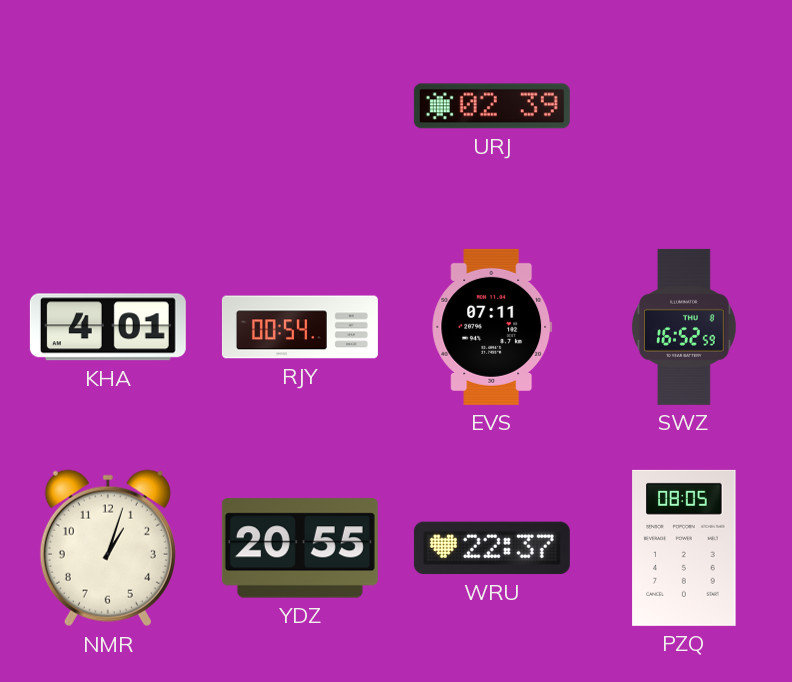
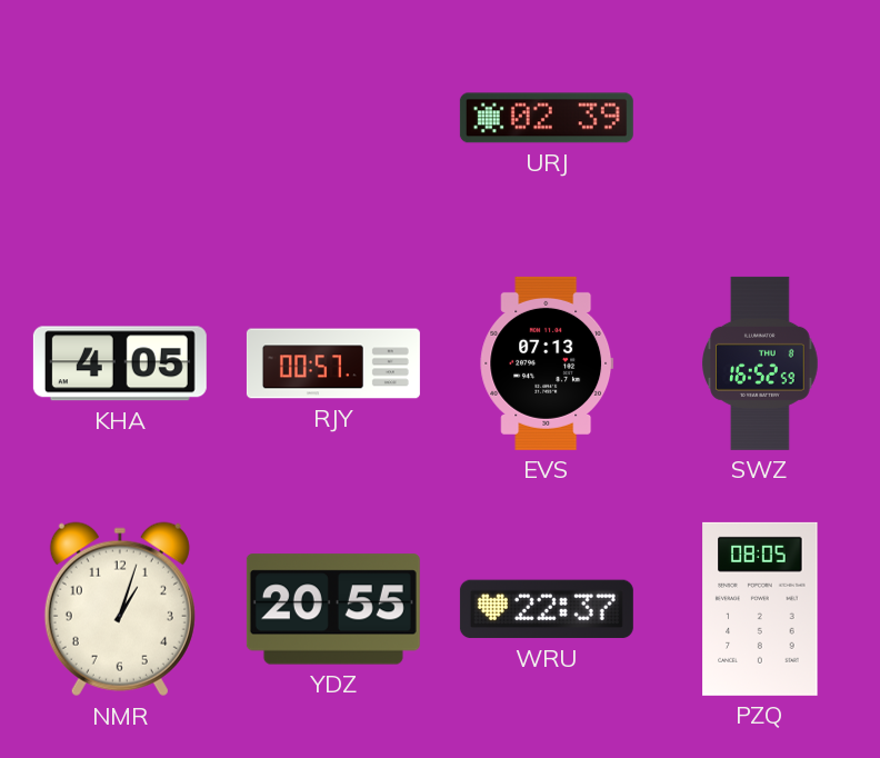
KHA: 4:01 -> 4:05
RJY: 00:54 -> 00:57
EVS: 07:11 -> 07:13
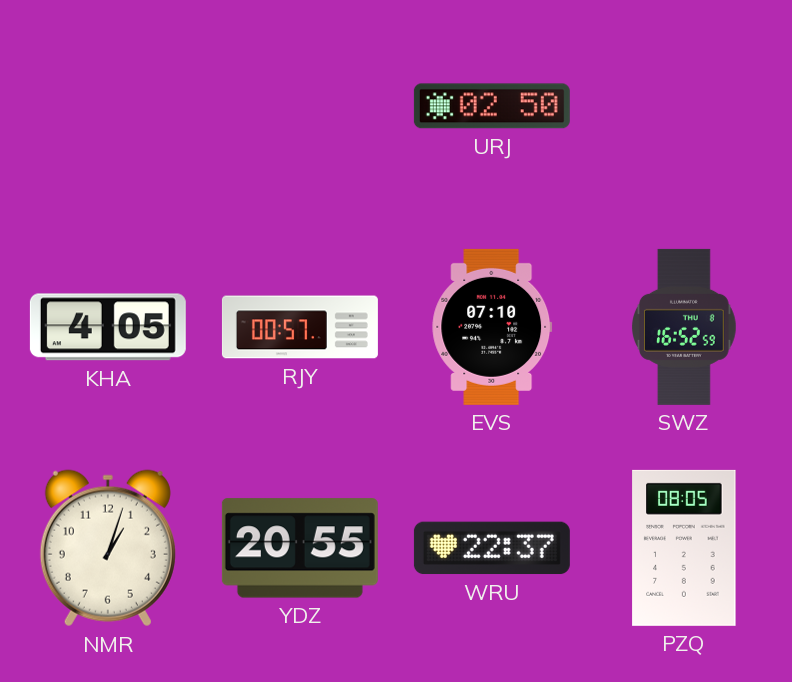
URJ: 02:39 -> 02:50
EVS: 07:13 -> 07:10
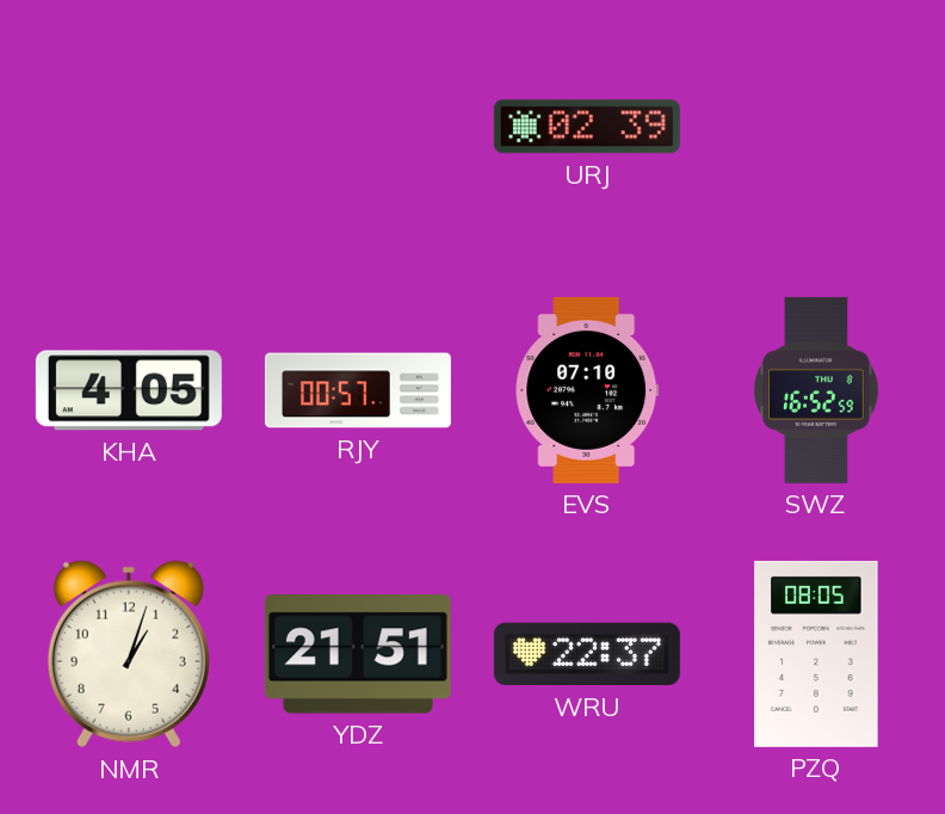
URJ: 02:50 -> 02:39
YDZ: 20:55 -> 21:51
